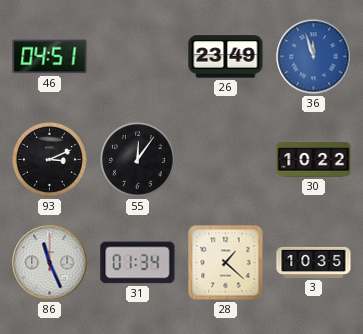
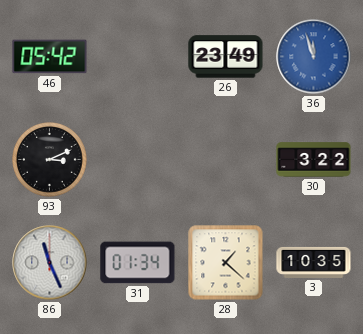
46: 04:51 -> 05:42
55: 12:06 -> none
30: 10:22 -> 3:22
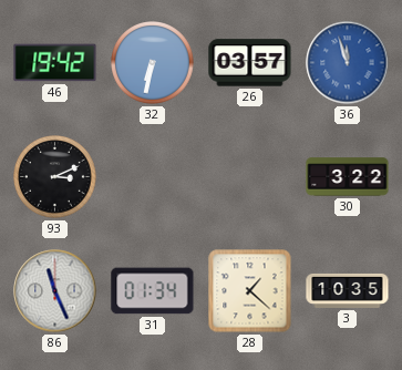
46: 05:42 -> 19:42
32: none -> 6:32
26: 23:49 -> 03:57
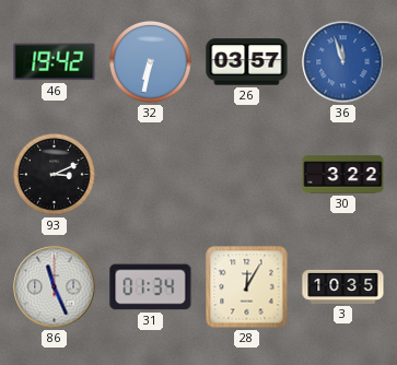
28: 1:22 -> 12:05
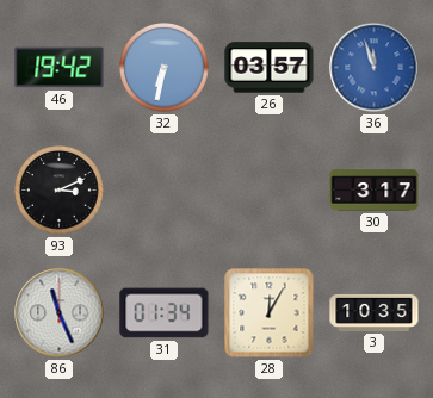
30: 3:22 -> 3:17
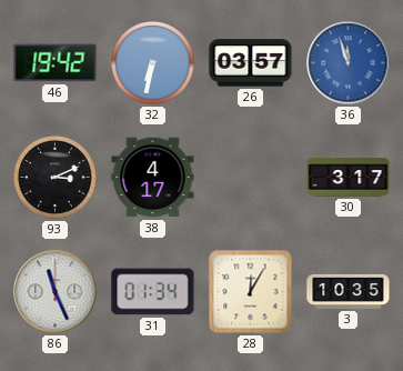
38: none -> 4:17
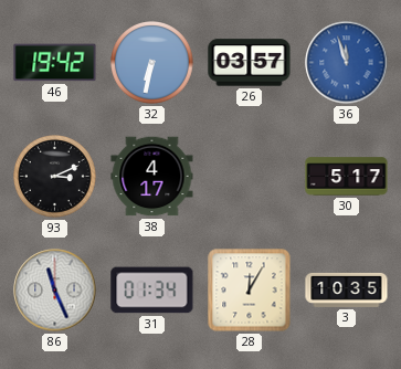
30: 3:17 -> 5:17
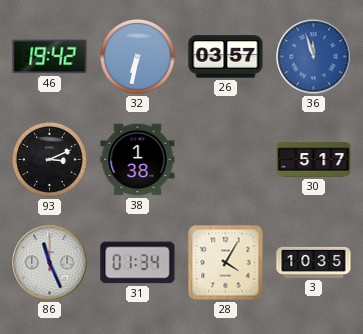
38: 4:17 -> 1:38
28: 12:05 -> 4:05
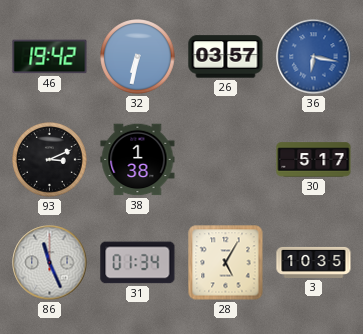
36: 11:57 -> 6:17
28: 4:05 -> 5:05
